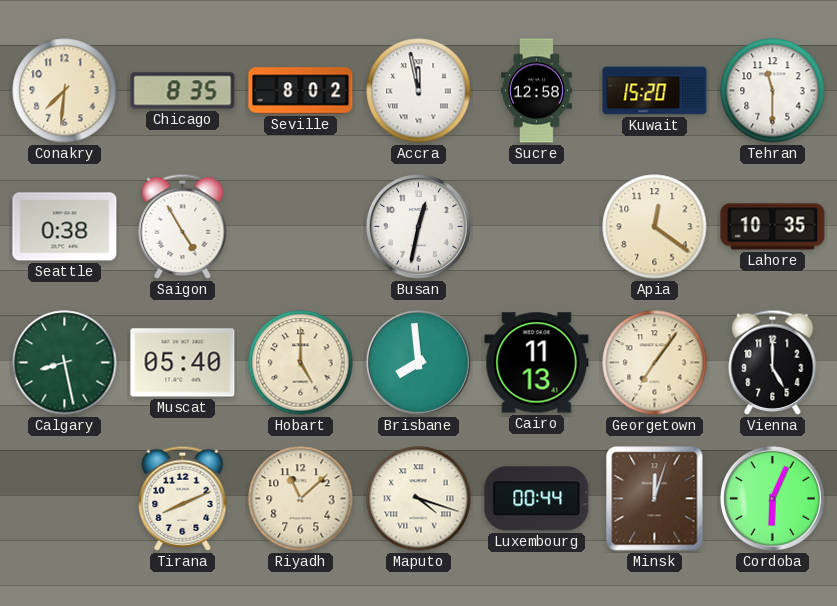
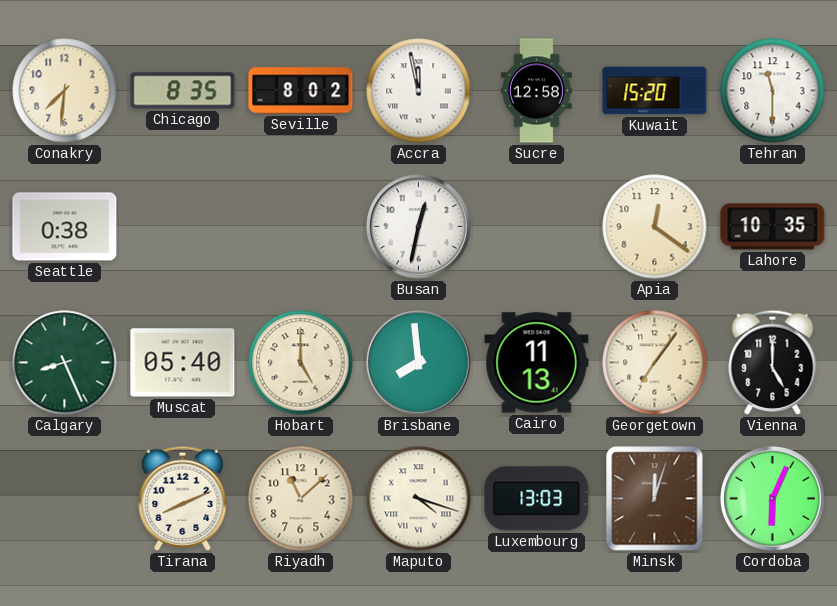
Saigon: 4:55 -> none
Calgary: 8:28 -> 8:26
Luxembourg: 00:44 -> 13:03
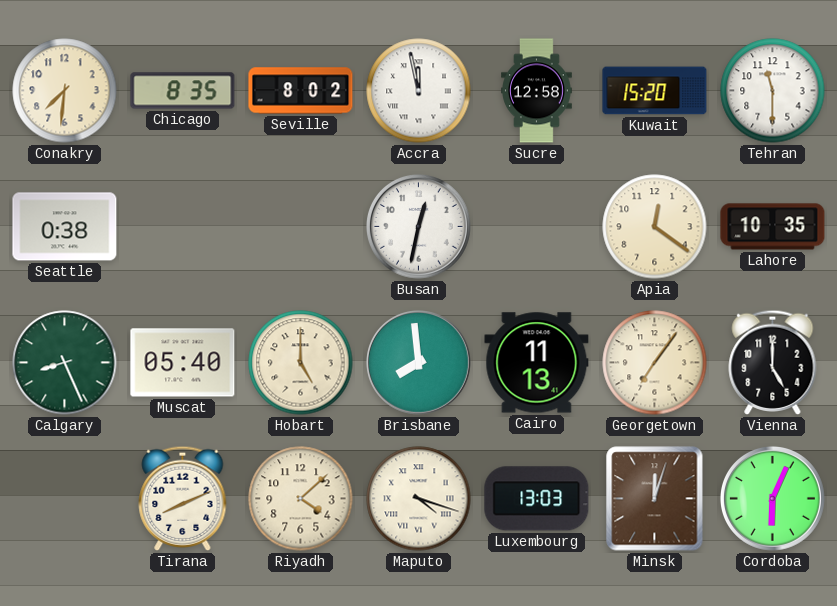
Riyadh: 11:08 -> 4:08
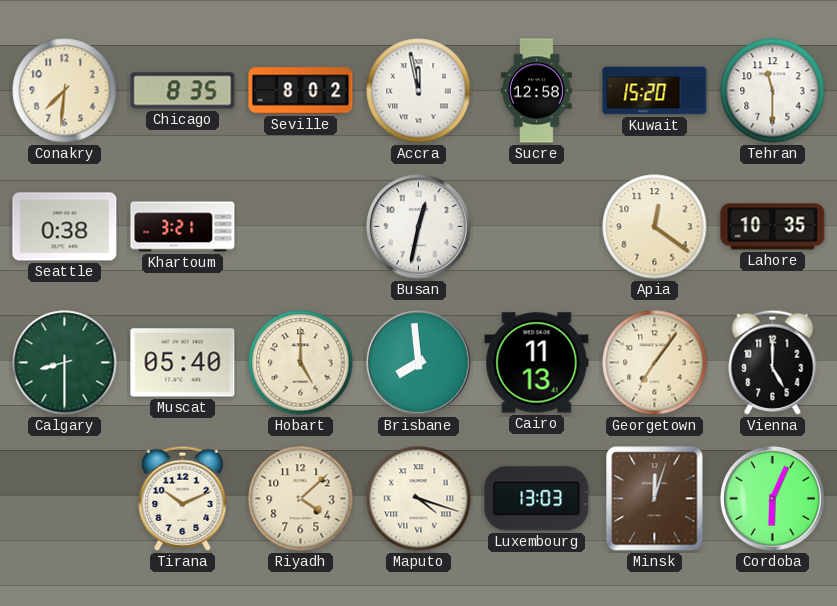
Khartoum: none -> 3:21
Calgary: 8:26 -> 8:30
Tirana: 8:11 -> 10:11
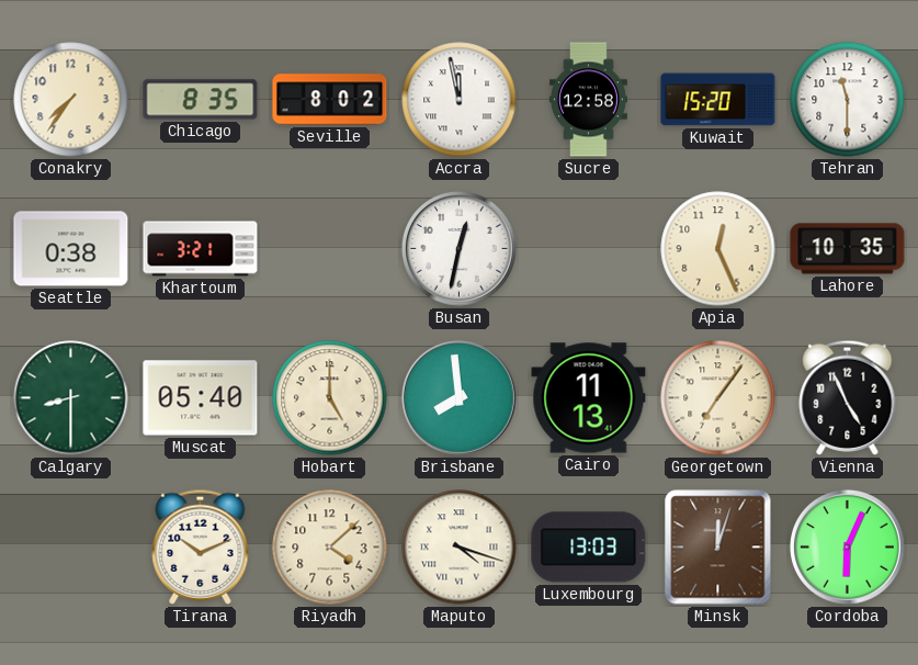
Conakry: 7:31 -> 7:36
Apia: 12:21 -> 12:26
Vienna: 5:00 -> 4:56
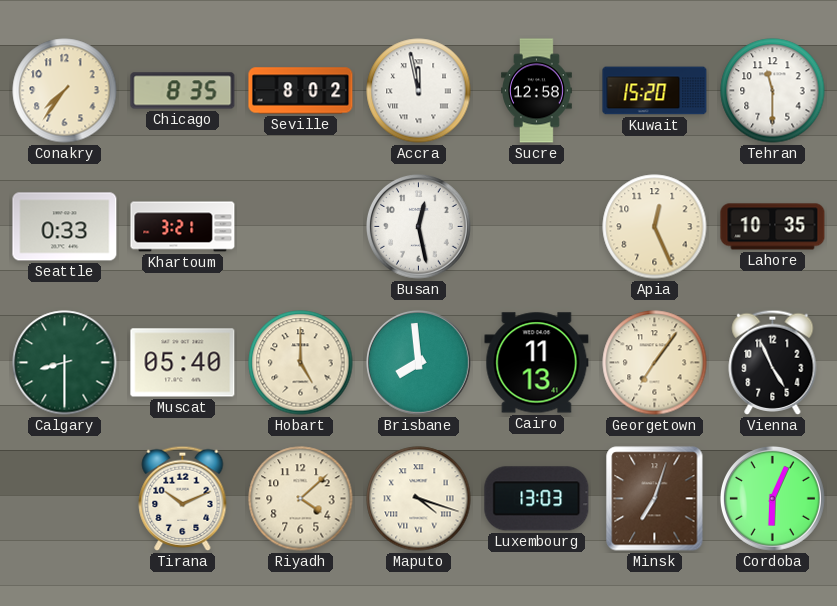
Seattle: 0:38 -> 0:33
Busan: 12:32 -> 12:28
Minsk: 12:03 -> 7:03
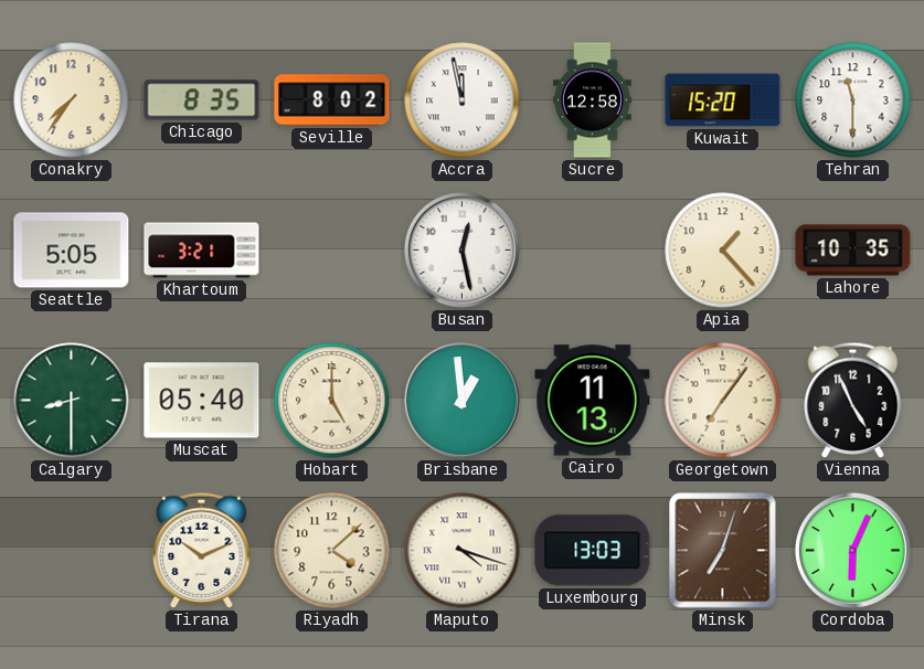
Seattle: 0:33 -> 5:05
Apia: 12:26 -> 1:23
Brisbane: 7:59 -> 12:59
